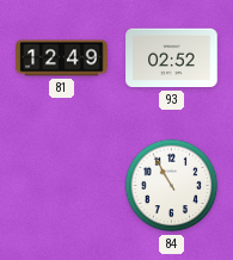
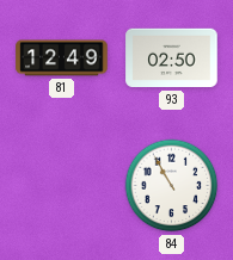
93: 02:52 -> 02:50
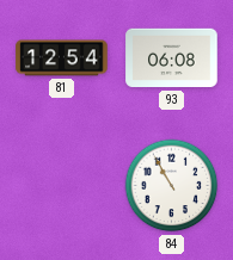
81: 12:49 -> 12:54
93: 02:50 -> 06:08
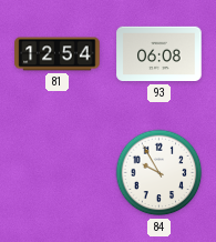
84: 10:55 -> 9:55
